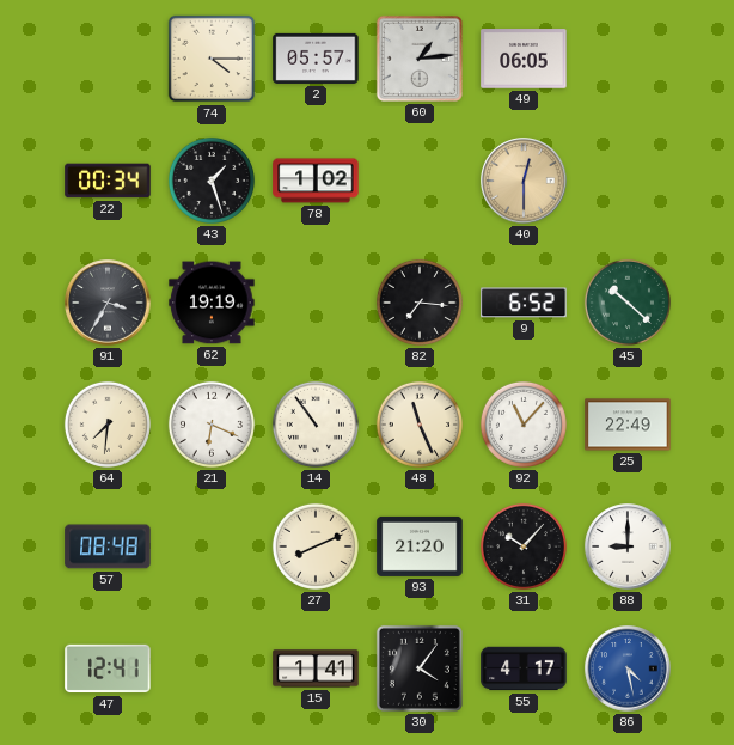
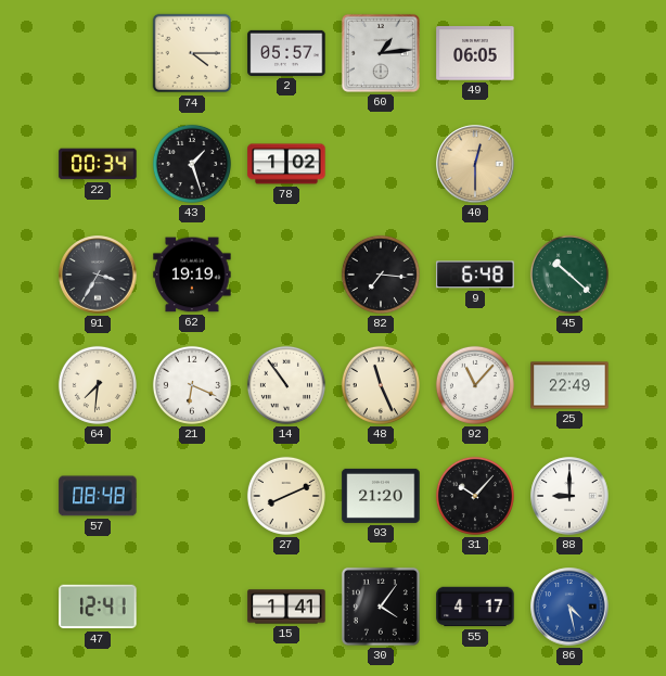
9: 6:52 -> 6:48
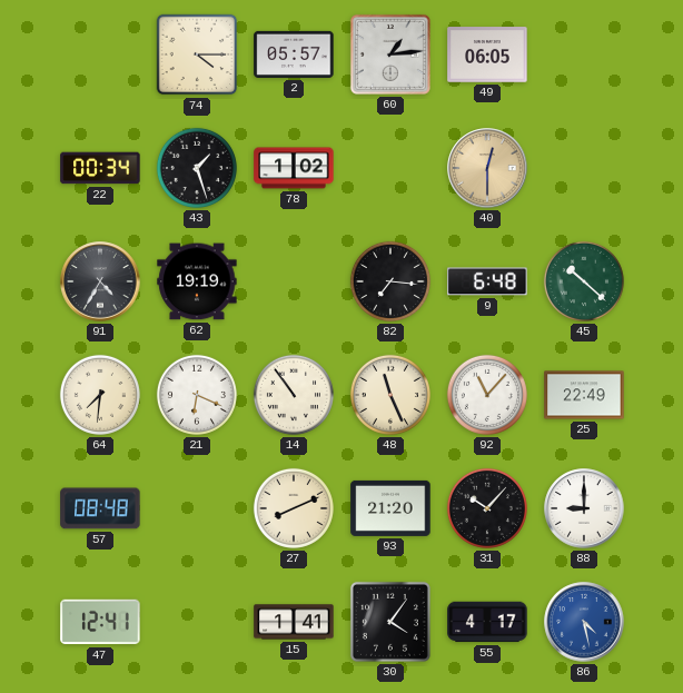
91: 3:35 -> 4:35
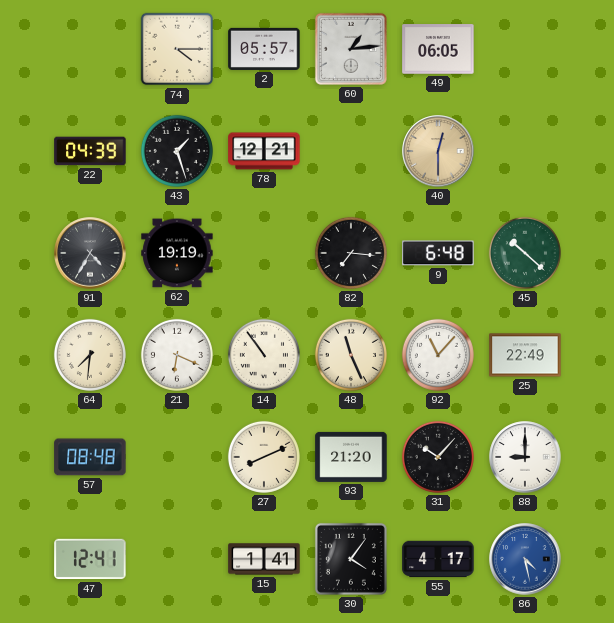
22: 00:34 -> 04:39
78: 1:02 -> 12:21
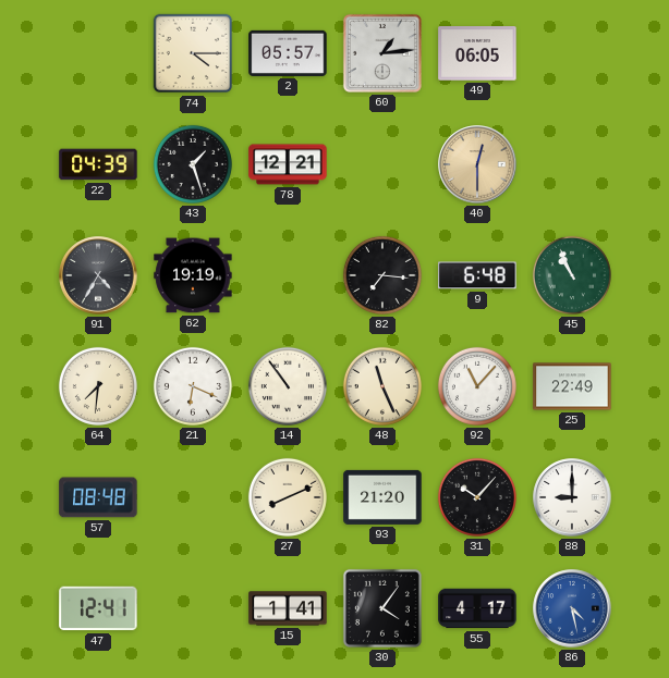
45: 10:22 -> 10:56
